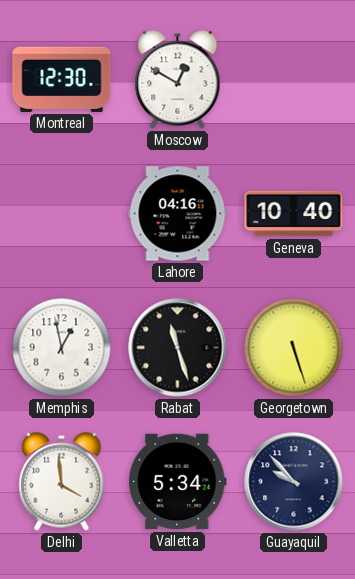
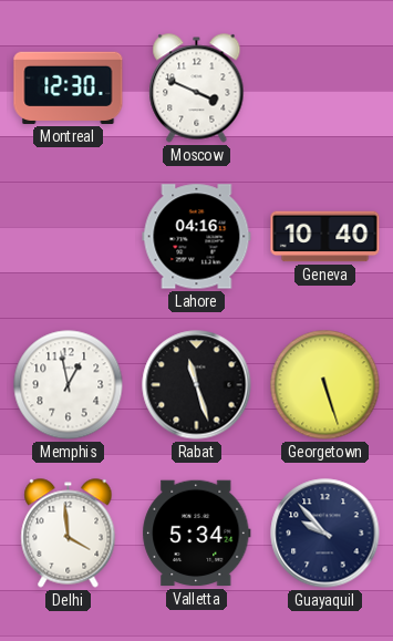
Moscow: 12:50 -> 3:49
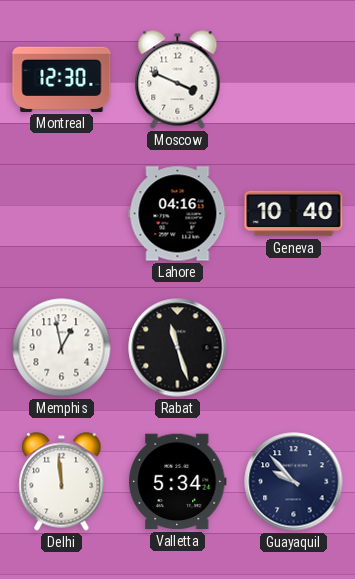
Georgetown: 5:27 -> none
Delhi: 3:59 -> 11:59
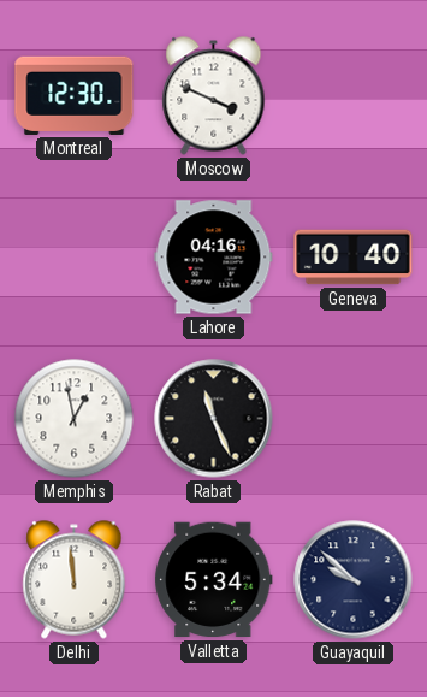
Rabat: 11:27 -> 11:26
Guayaquil: 9:53 -> 9:52
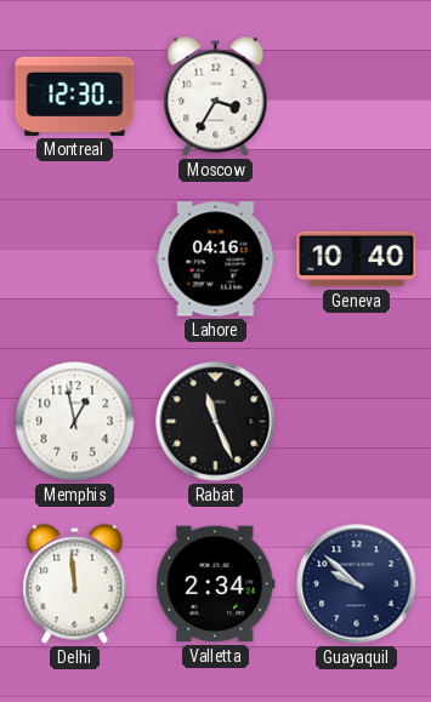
Moscow: 3:49 -> 3:35
Valletta: 5:34 -> 2:34
